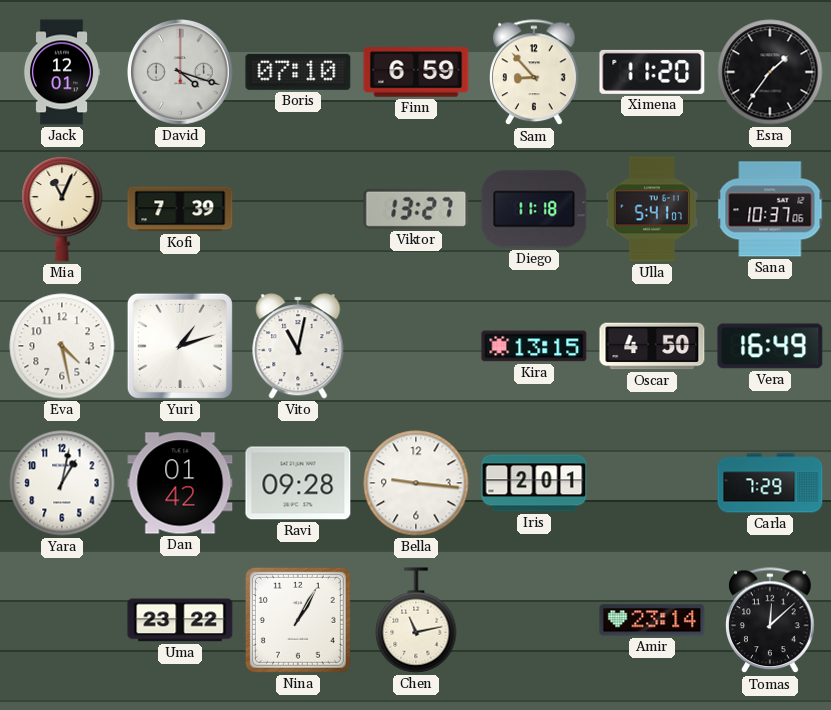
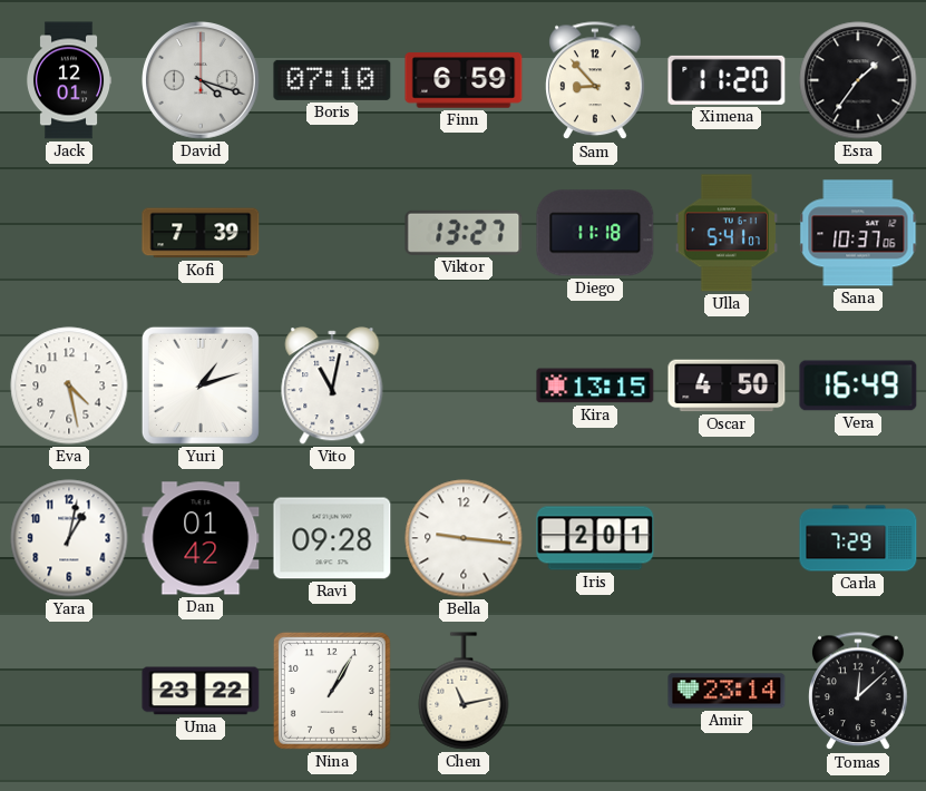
Mia: 11:04 -> none
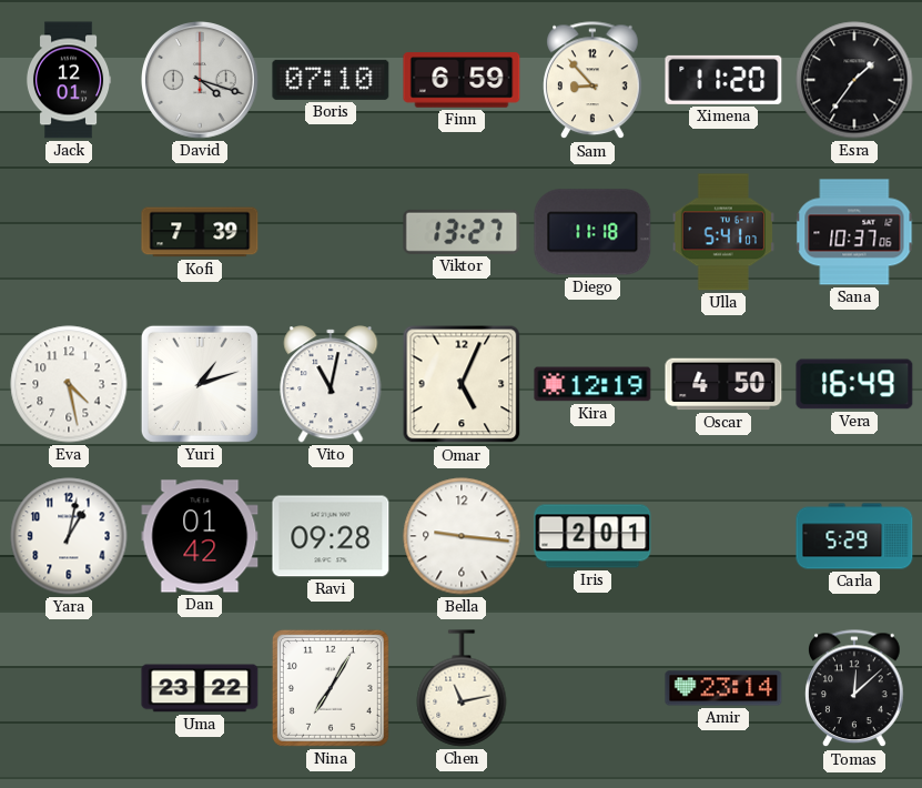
Omar: none -> 5:04
Kira: 13:15 -> 12:19
Carla: 7:29 -> 5:29
Nina: 1:05 -> 7:05
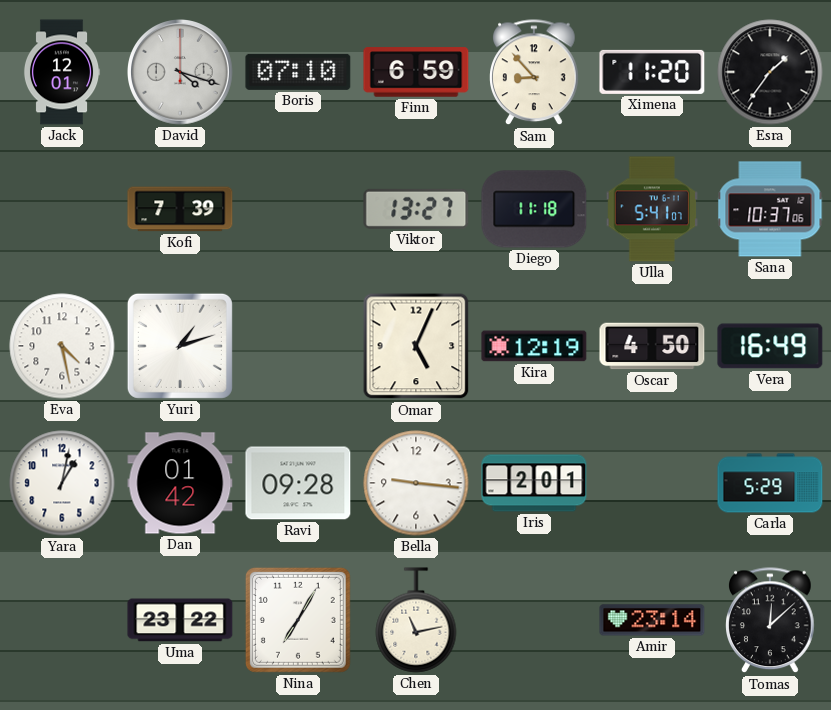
Vito: 11:02 -> none
